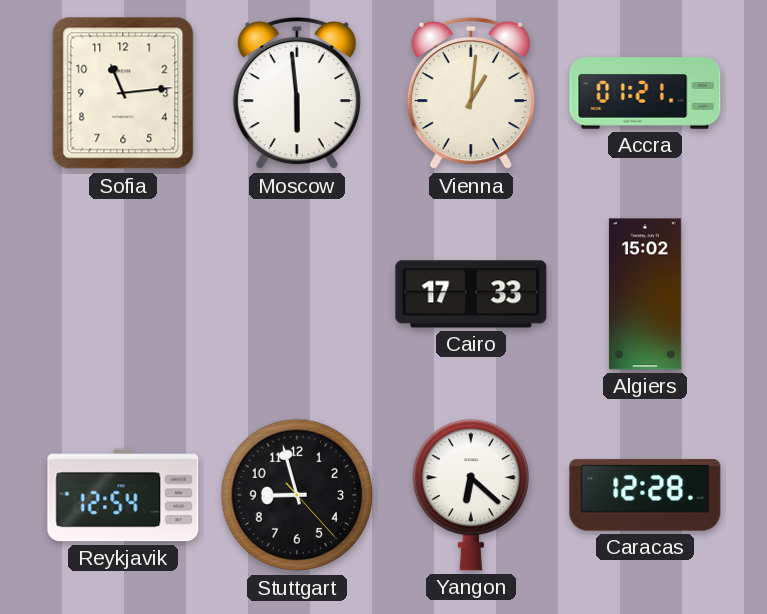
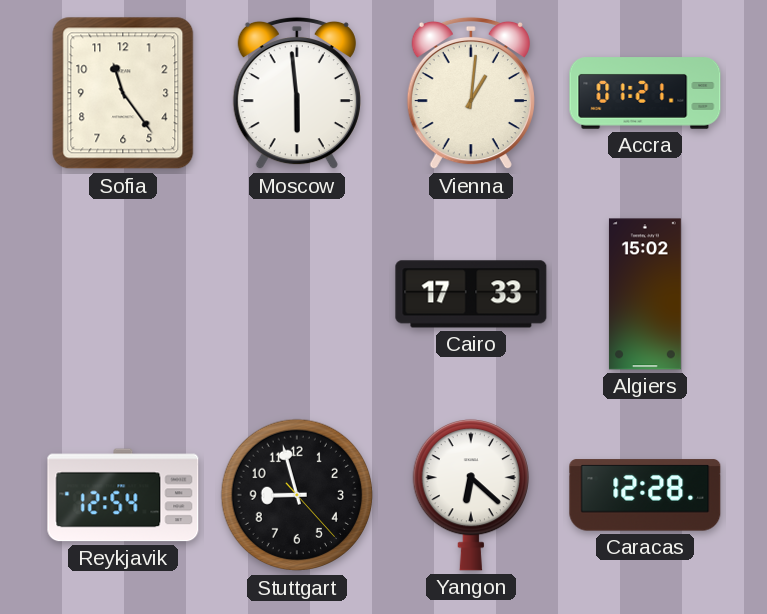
Sofia: 11:14 -> 11:24
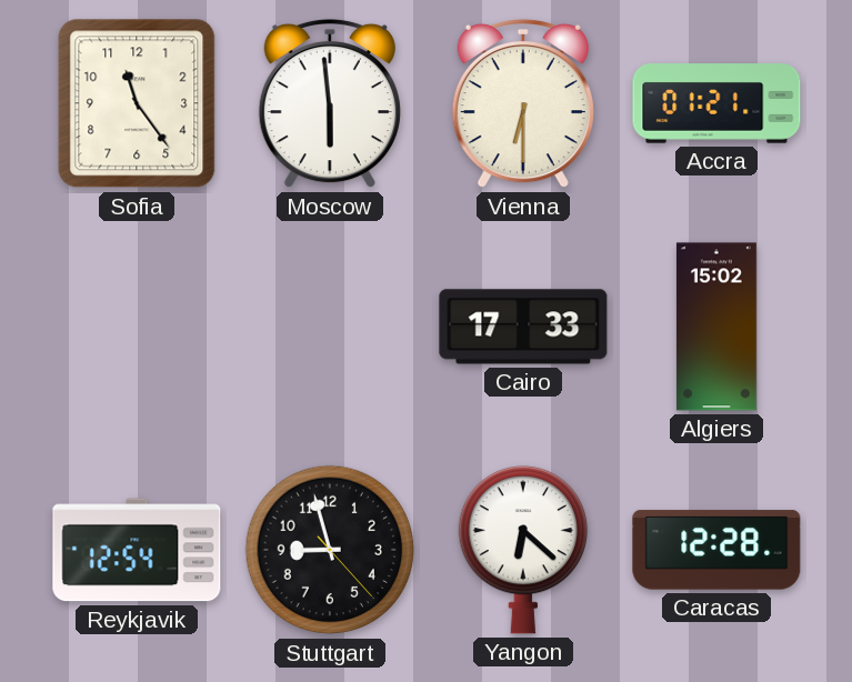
Vienna: 1:01 -> 6:30
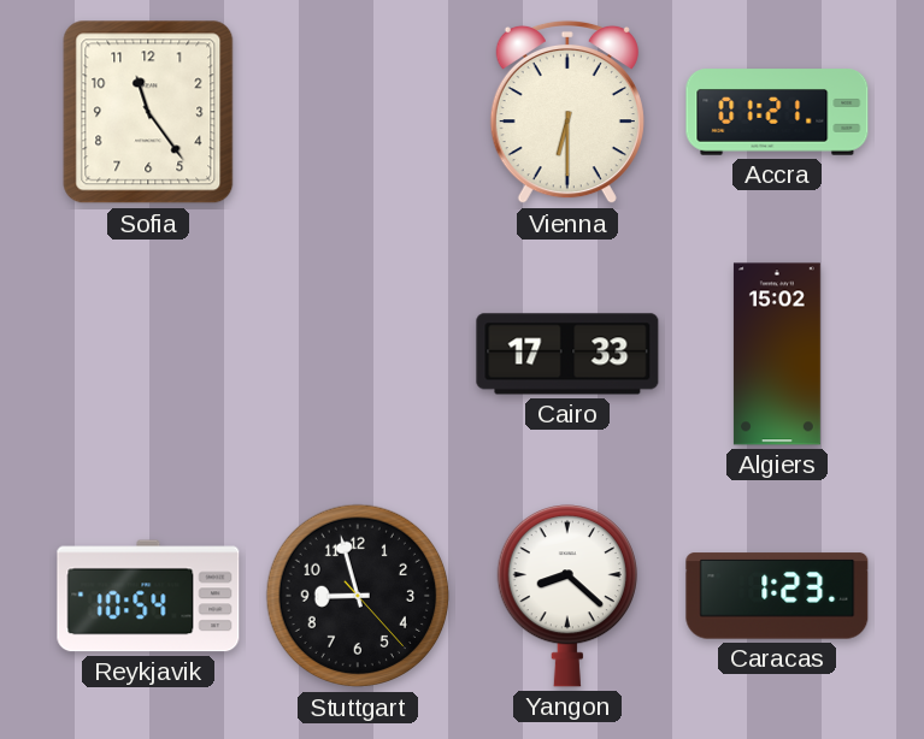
Moscow: 5:59 -> none
Reykjavik: 12:54 -> 10:54
Yangon: 6:22 -> 8:22
Caracas: 12:28 -> 1:23
